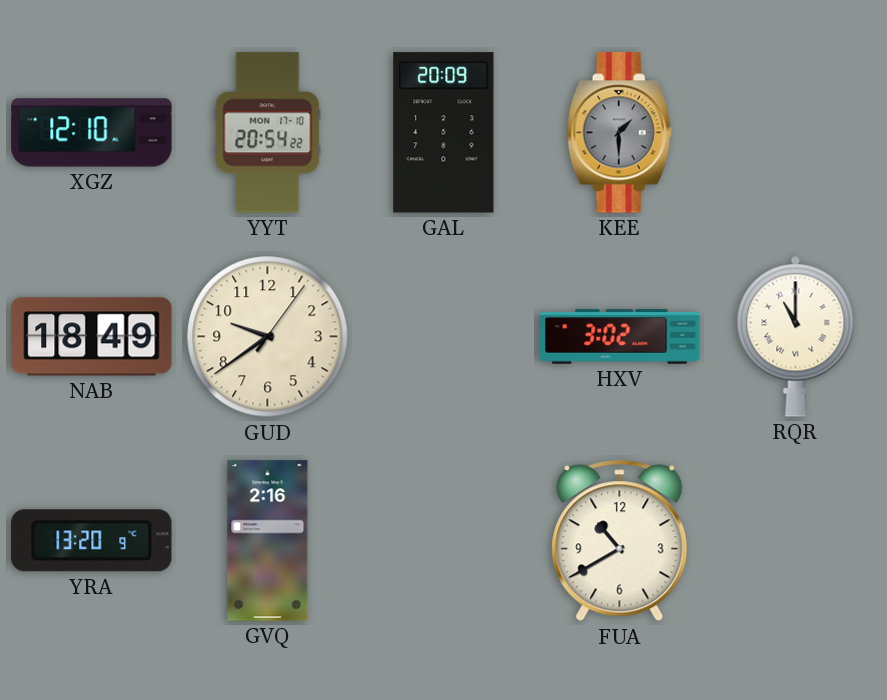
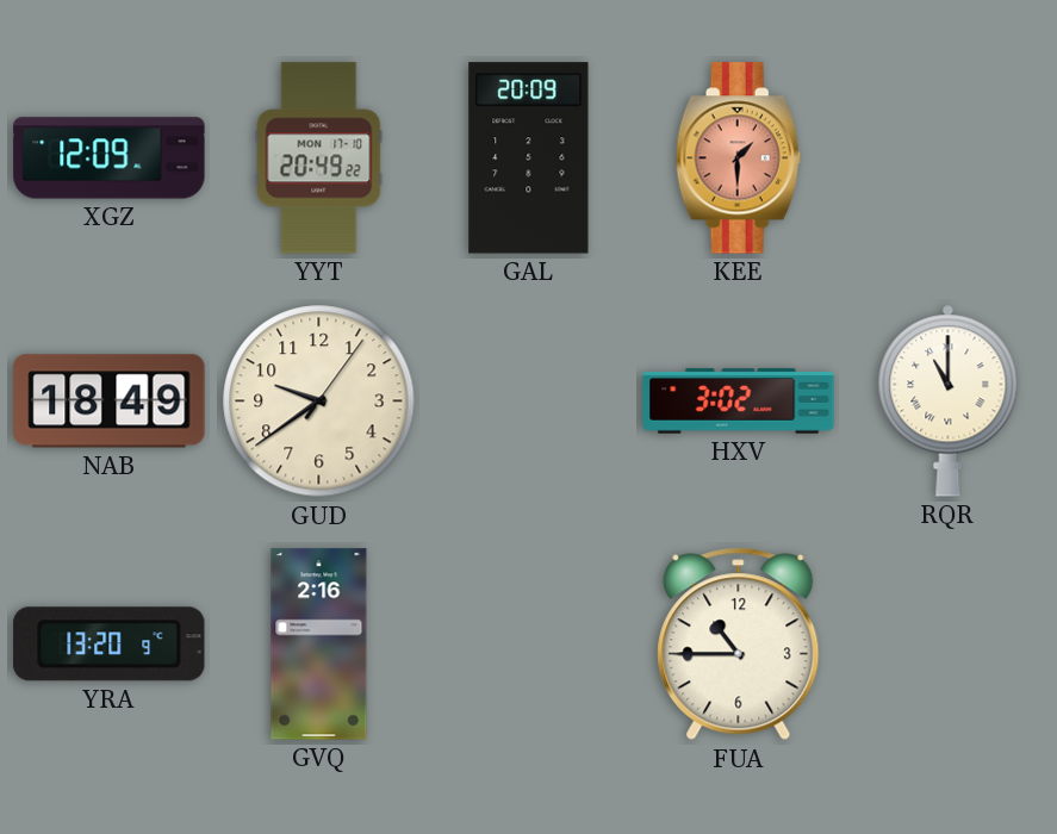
XGZ: 12:10 -> 12:09
YYT: 20:54 -> 20:49
KEE dial: grey -> salmon
FUA: 10:40 -> 10:45
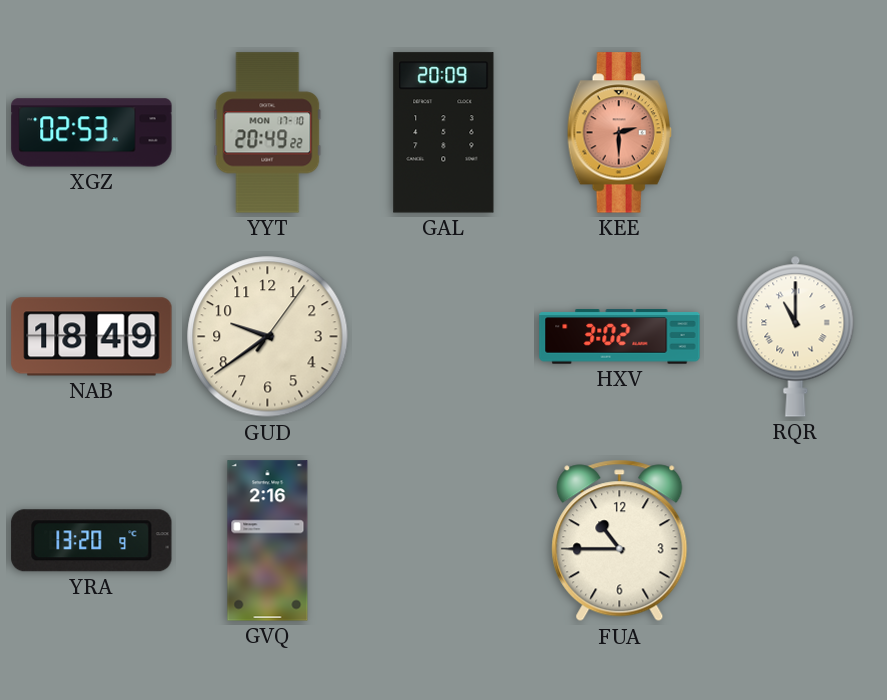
XGZ: 12:09 -> 02:53
KEE: 1:30 -> 2:30
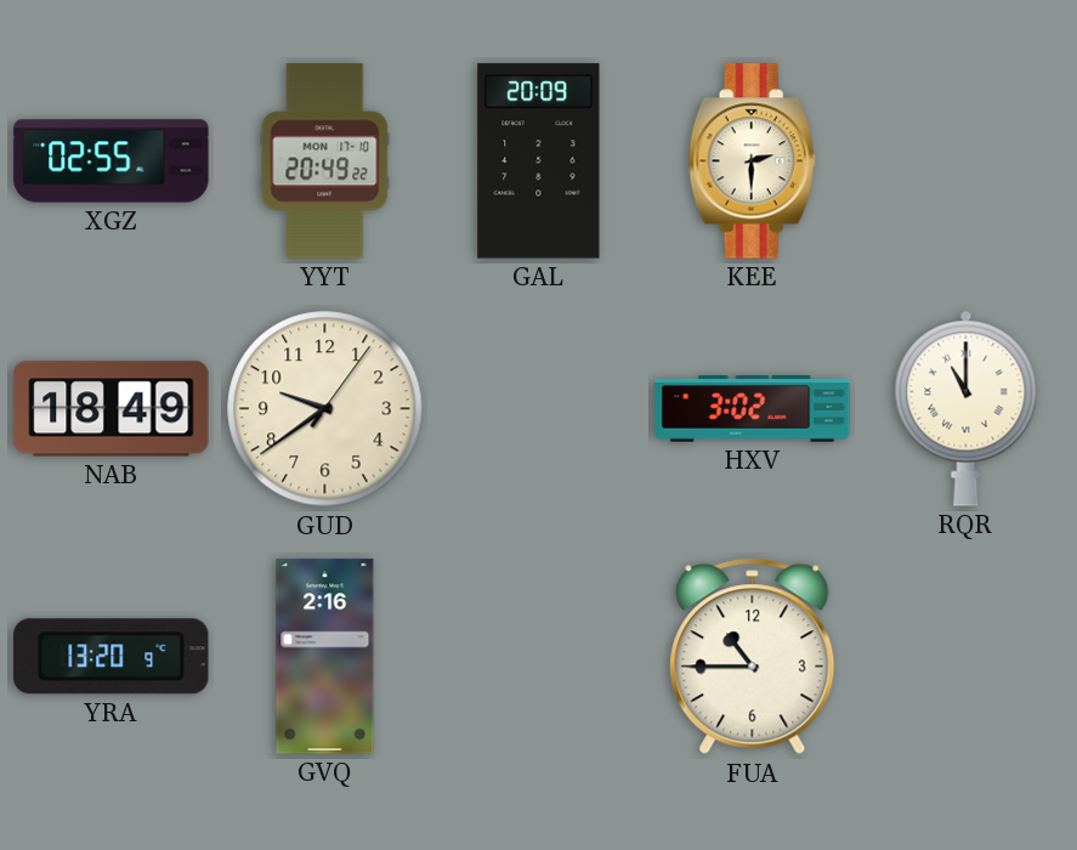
XGZ: 02:53 -> 02:55
KEE dial: salmon -> cream
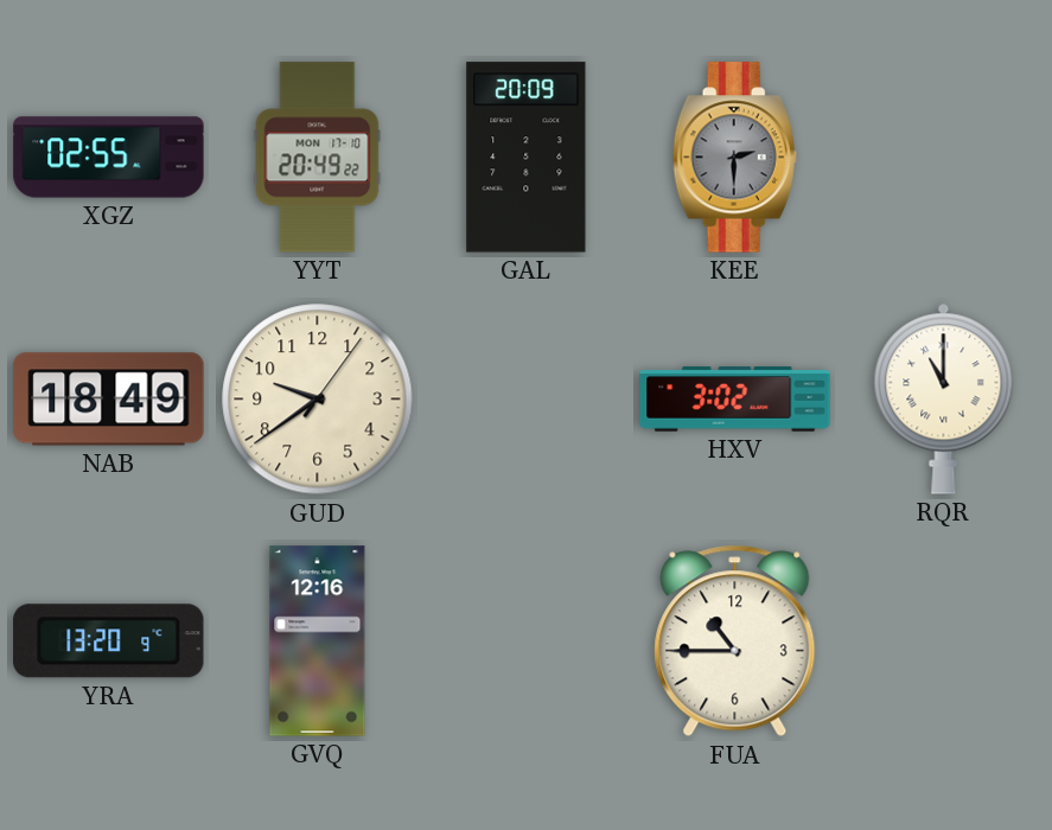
KEE dial: cream -> grey
GVQ: 2:16 -> 12:16
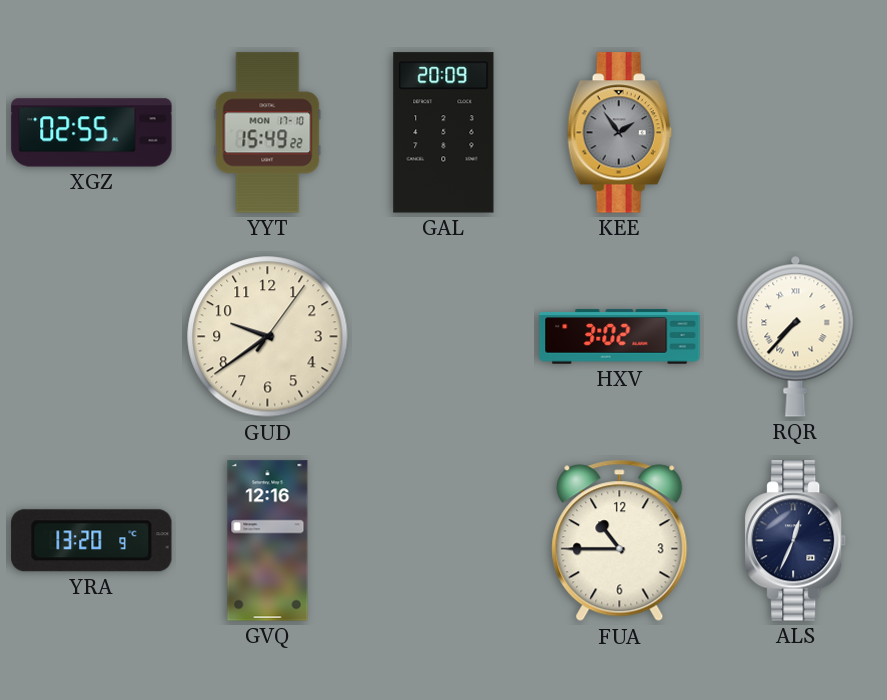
YYT: 20:49 -> 15:49
KEE: 2:30 -> 1:54
NAB: 18:49 -> none
RQR: 11:00 -> 7:37
ALS: none -> 12:34
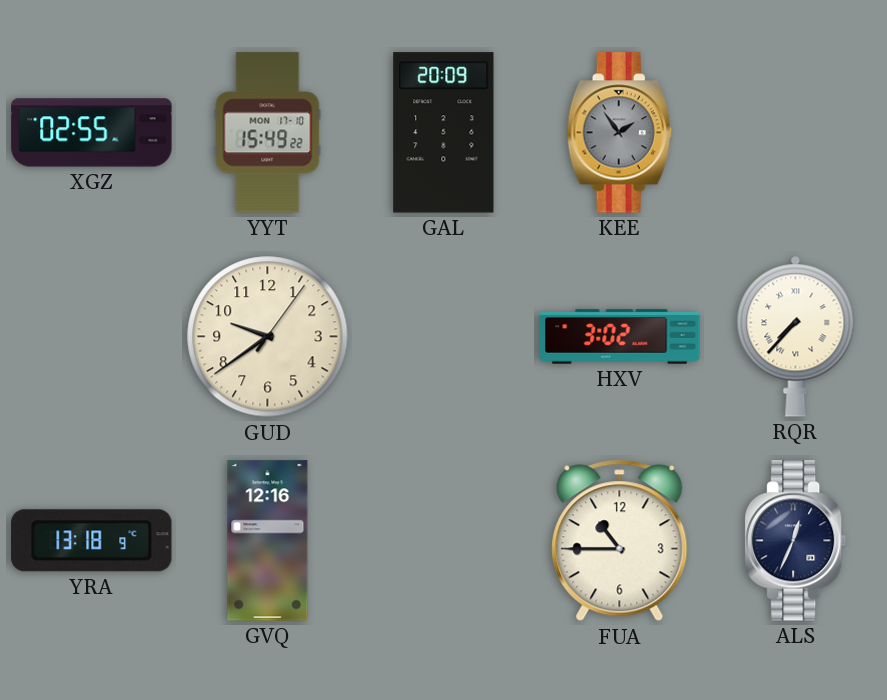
YRA: 13:20 -> 13:18
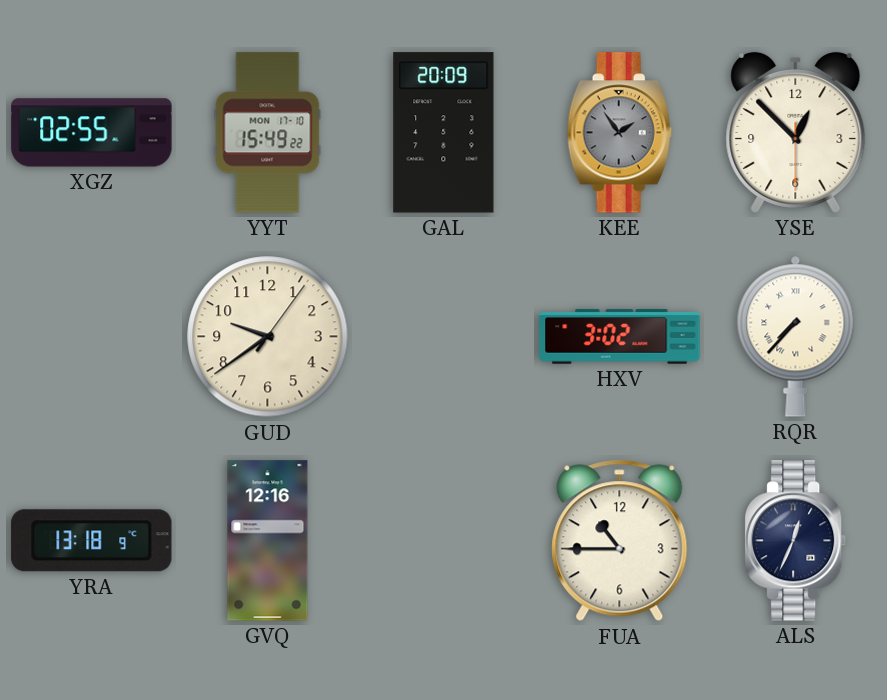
YSE: none -> 12:52
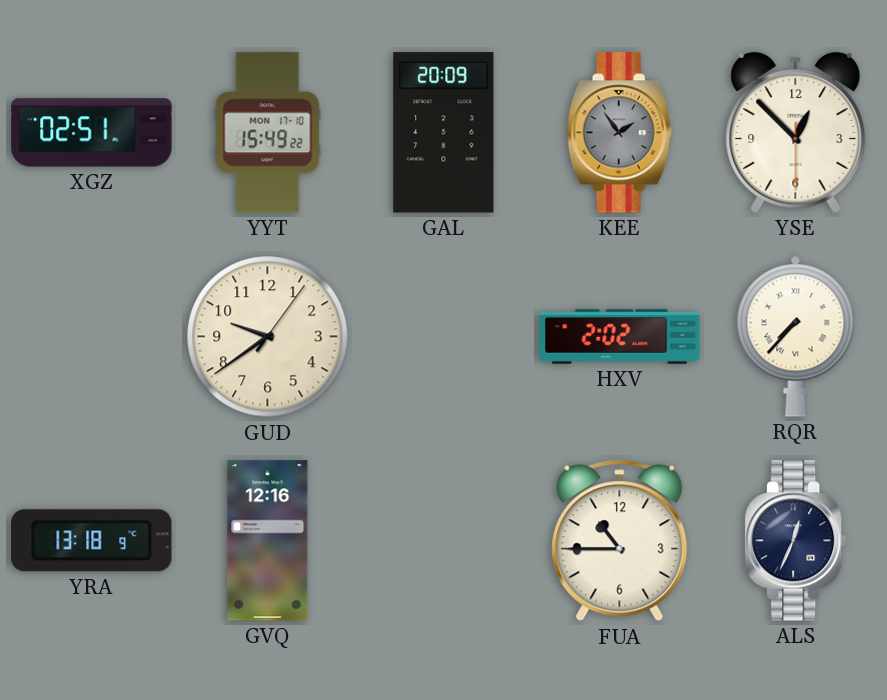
XGZ: 02:55 -> 02:51
HXV: 3:02 -> 2:02
